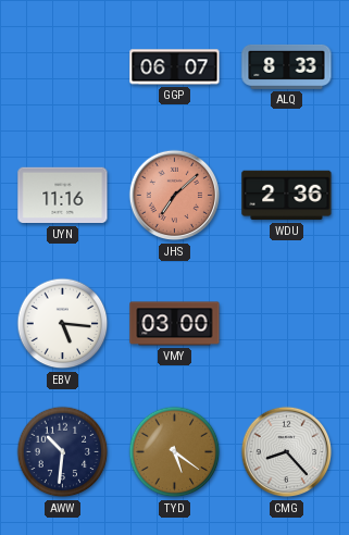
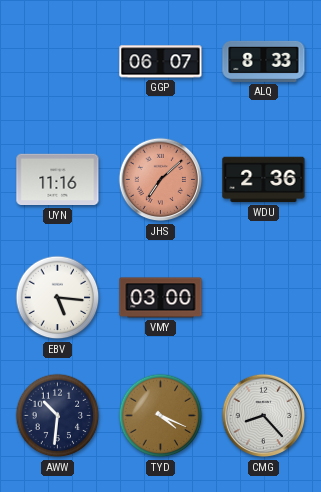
TYD: 5:21 -> 4:19
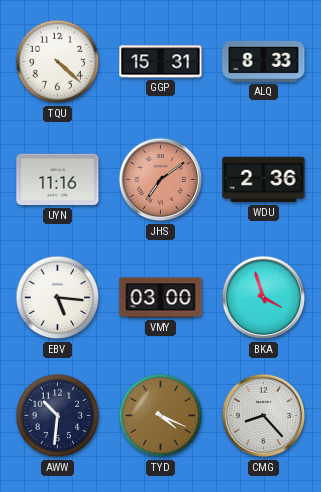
TQU: none -> 4:22
GGP: 06:07 -> 15:31
JHS: 7:08 -> 7:09
BKA: none -> 3:57
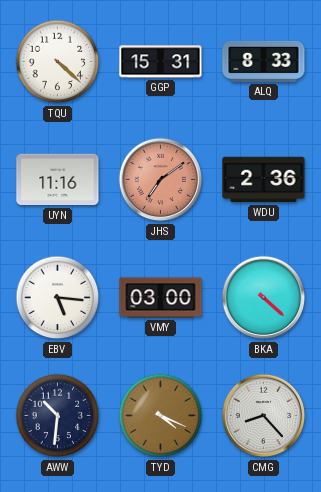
BKA: 3:57 -> 4:22
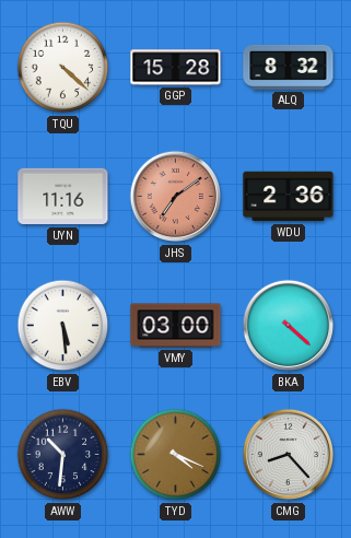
GGP: 15:31 -> 15:28
ALQ: 8:33 -> 8:32
EBV: 5:16 -> 5:29
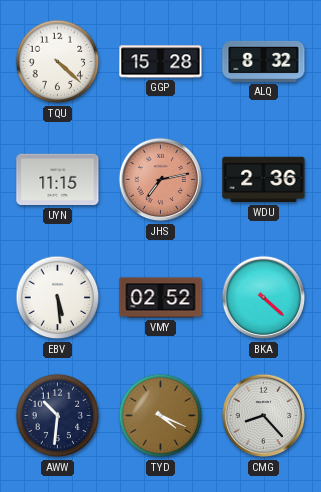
UYN: 11:16 -> 11:15
JHS: 7:09 -> 7:13
VMY: 03:00 -> 02:52
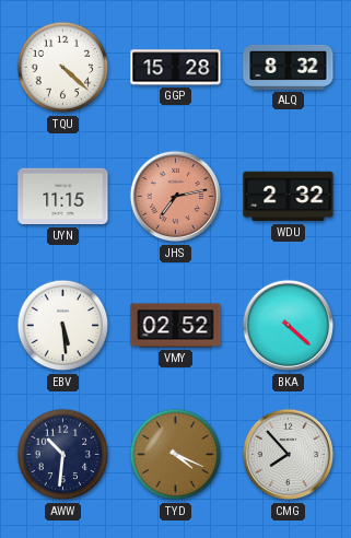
WDU: 2:36 -> 2:32
CMG: 8:23 -> 7:53
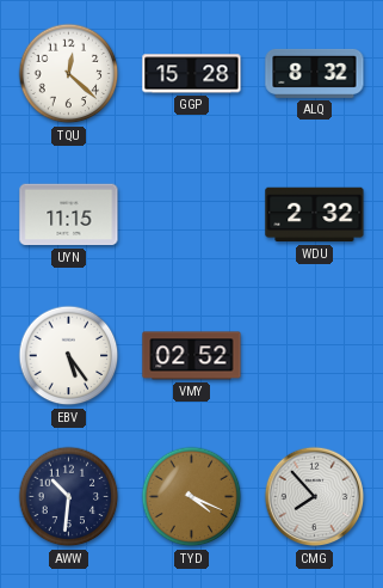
TQU: 4:22 -> 12:22
JHS: 7:13 -> none
EBV: 5:29 -> 5:24
BKA: 4:22 -> none
